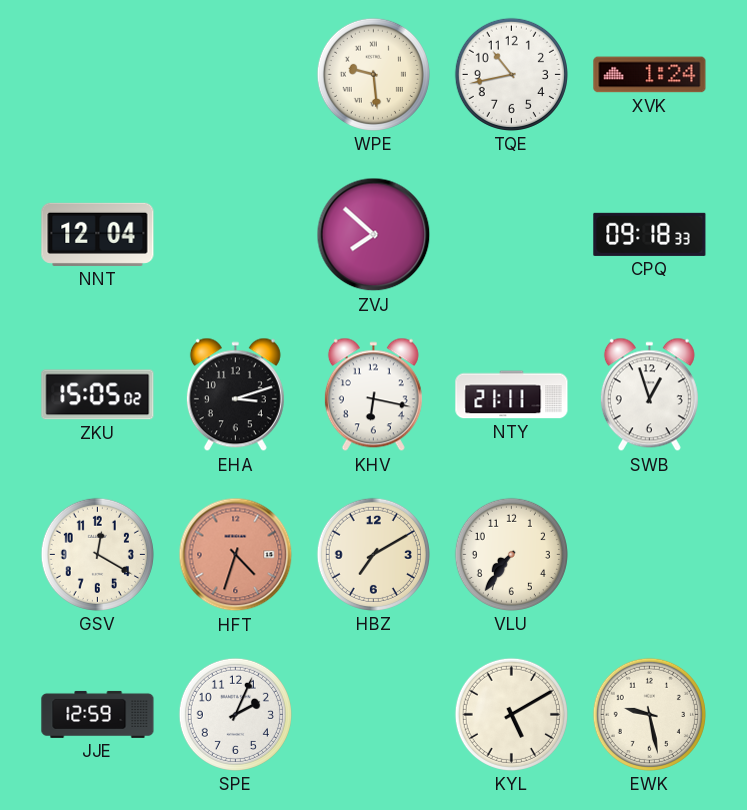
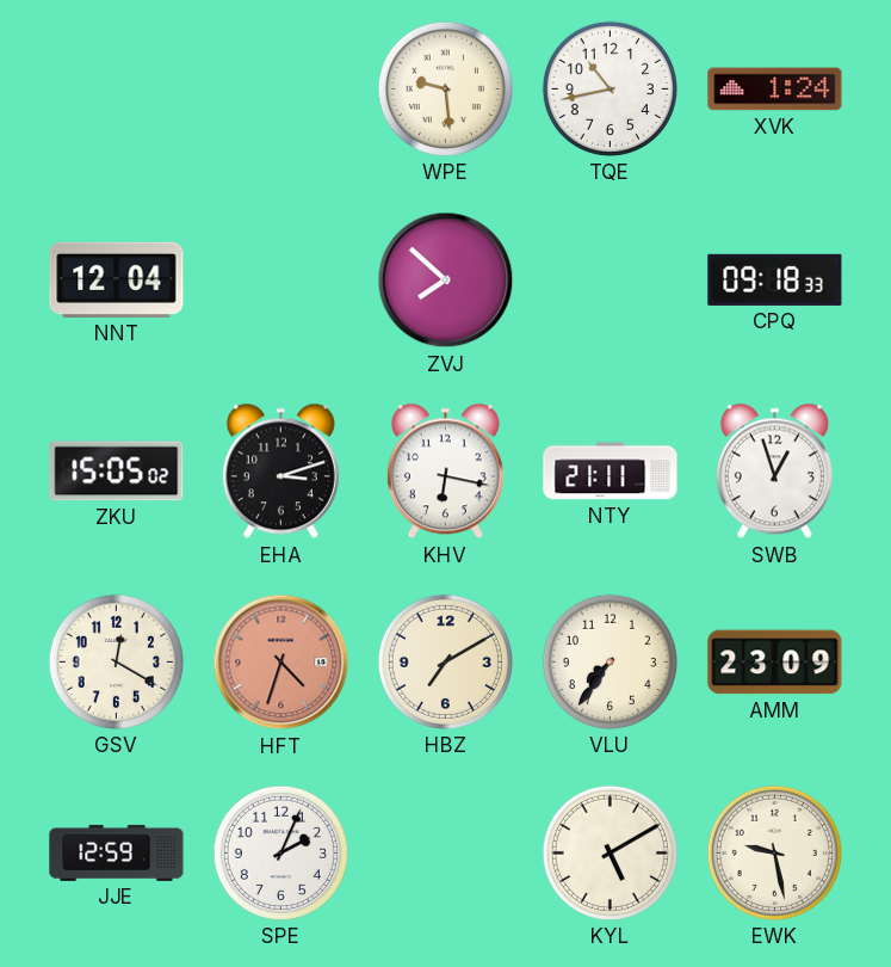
AMM: none -> 23:09
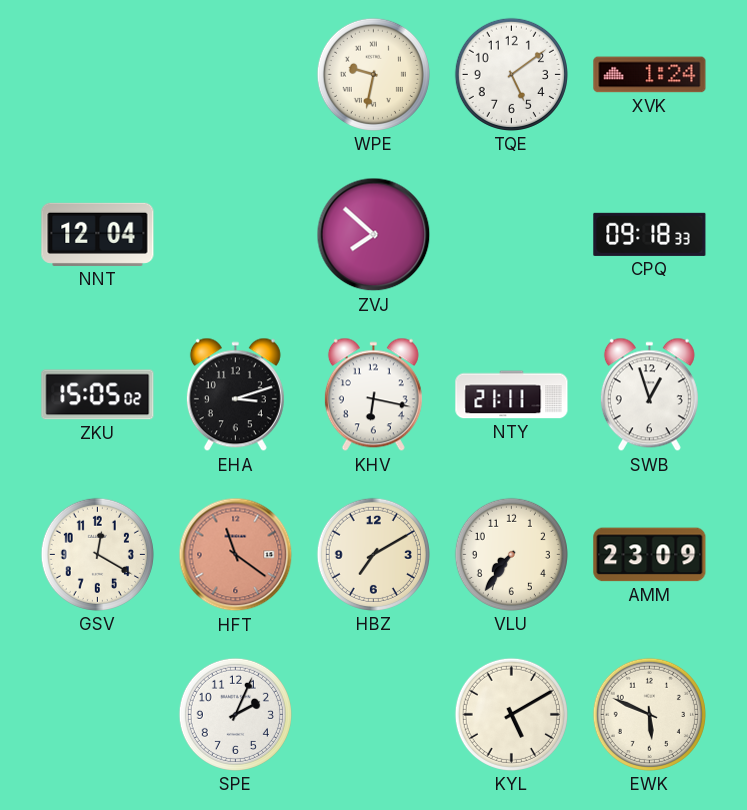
WPE: 9:29 -> 9:32
TQE: 10:43 -> 5:09
HFT: 4:33 -> 11:21
JJE: 12:59 -> none
EWK: 9:28 -> 5:49
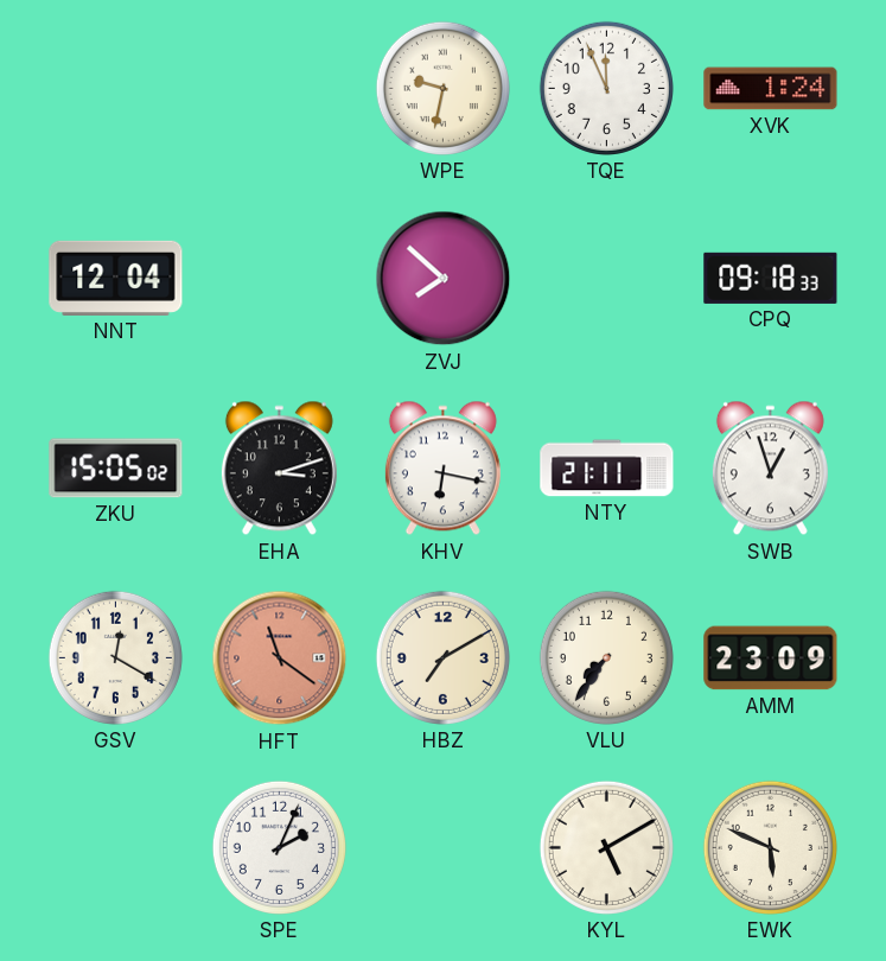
TQE: 5:09 -> 11:56
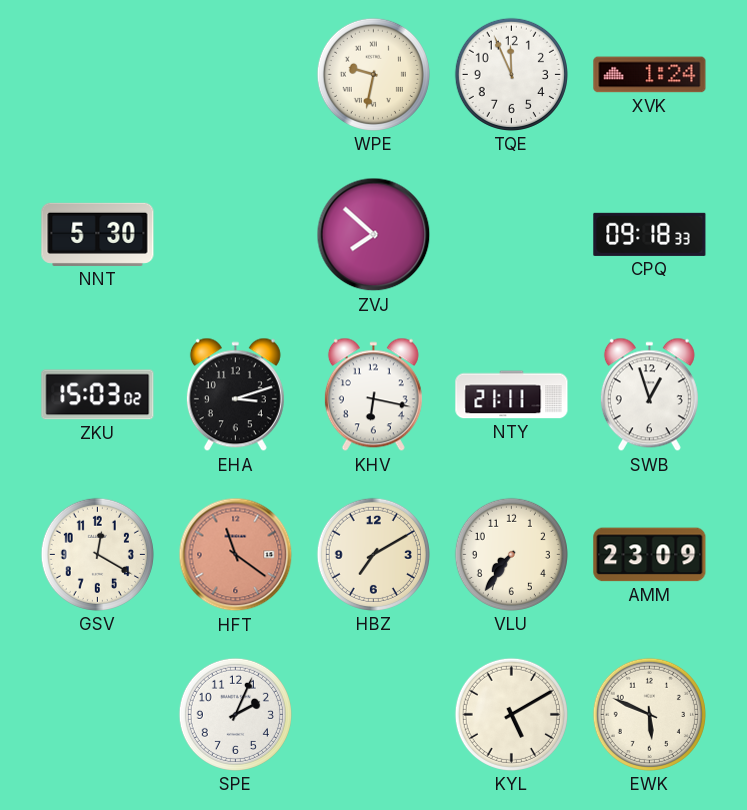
NNT: 12:04 -> 5:30
ZKU: 15:05 -> 15:03
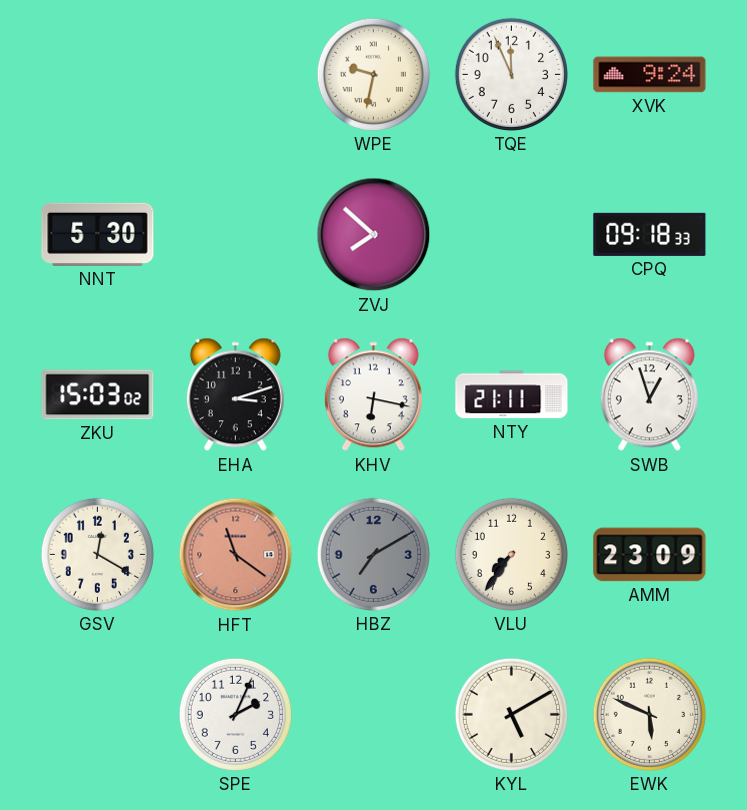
XVK: 1:24 -> 9:24
HBZ dial: cream -> grey
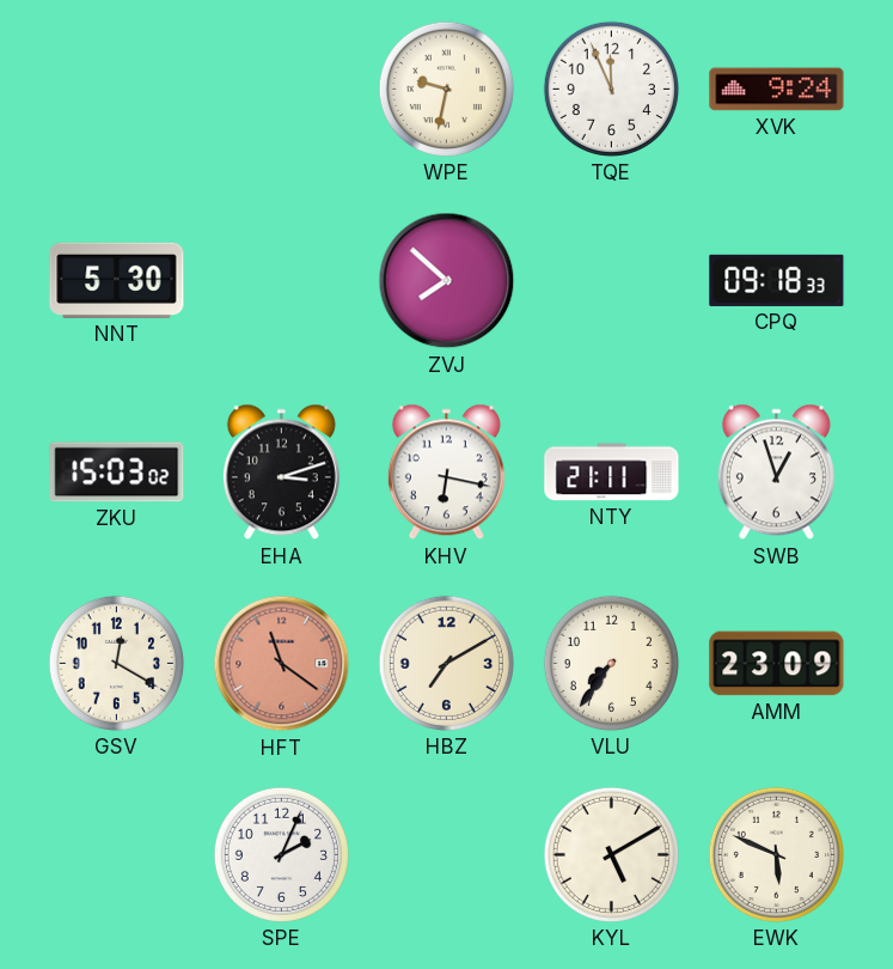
HBZ dial: grey -> cream
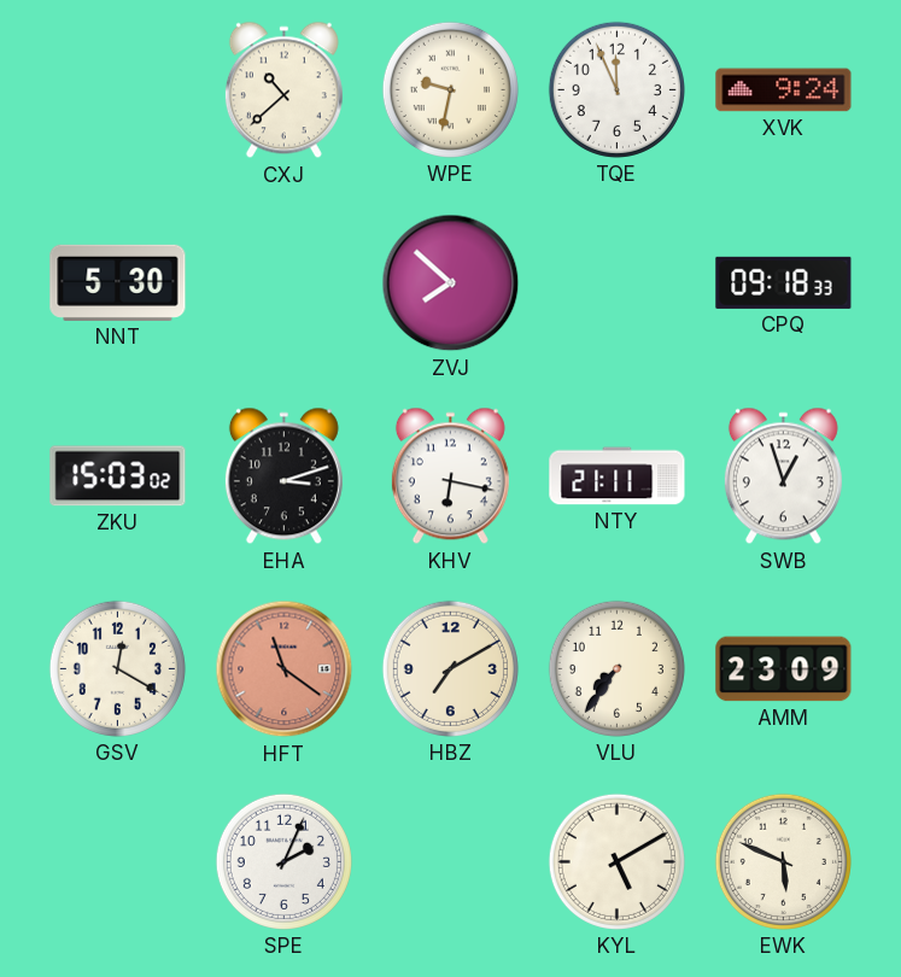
CXJ: none -> 10:38
